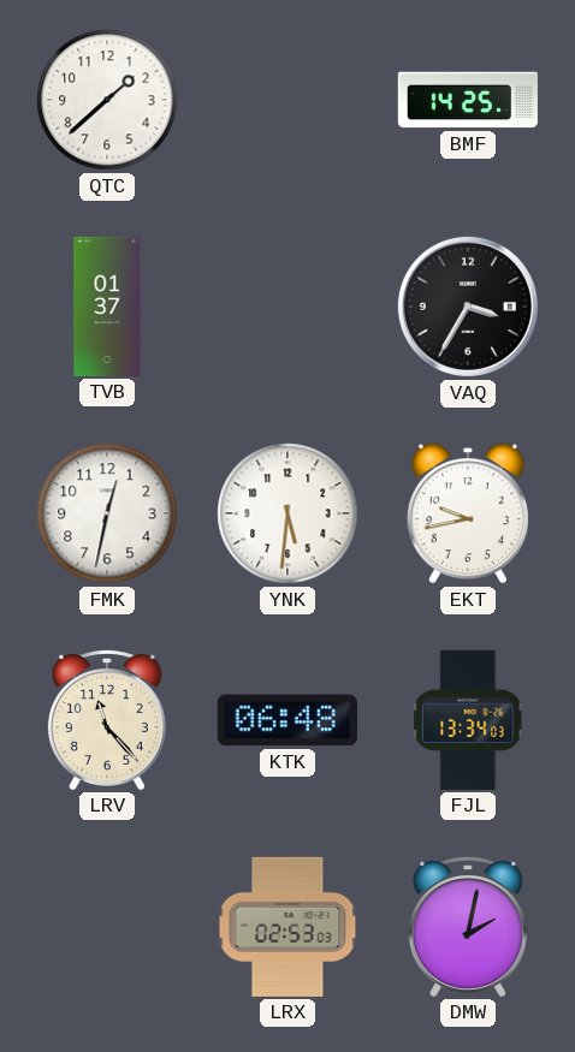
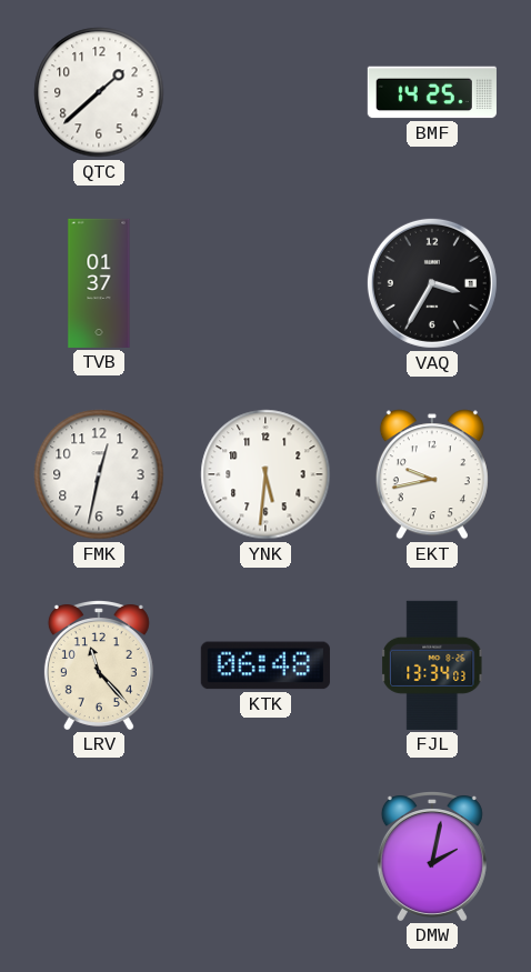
LRX: 02:53 -> none
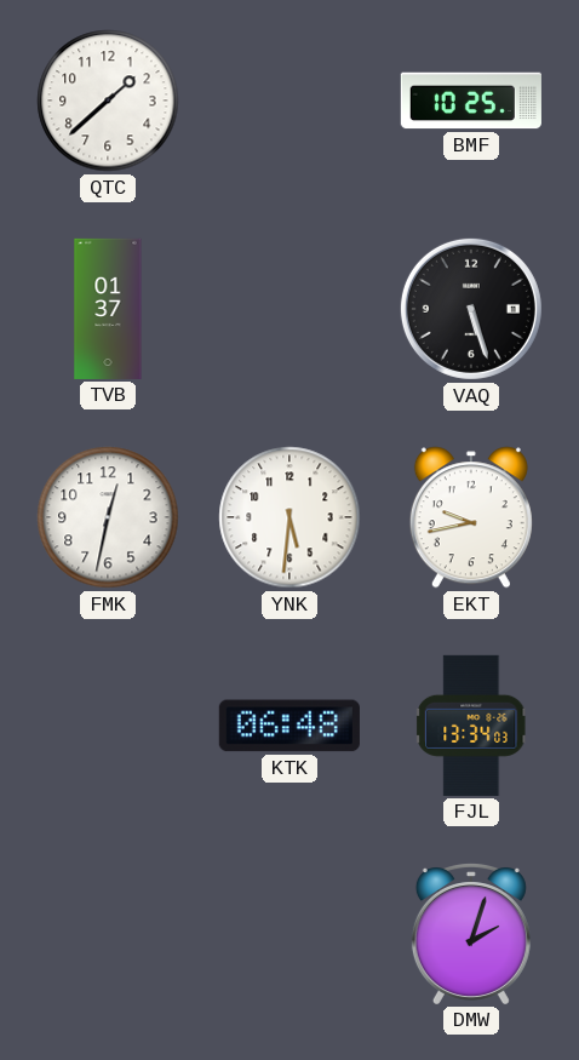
BMF: 14:25 -> 10:25
VAQ: 3:35 -> 5:27
LRV: 11:23 -> none
DMW: 2:02 -> 2:03
